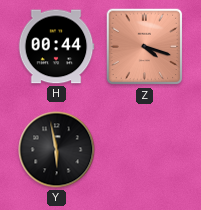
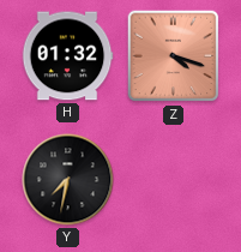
H: 00:44 -> 01:32
Y: 5:58 -> 7:32
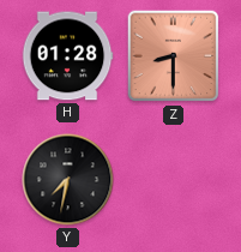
H: 01:32 -> 01:28
Z: 4:18 -> 8:30
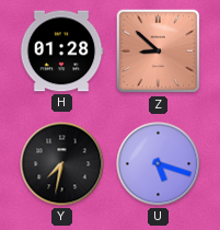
Z: 8:30 -> 8:52
U: none -> 5:18
